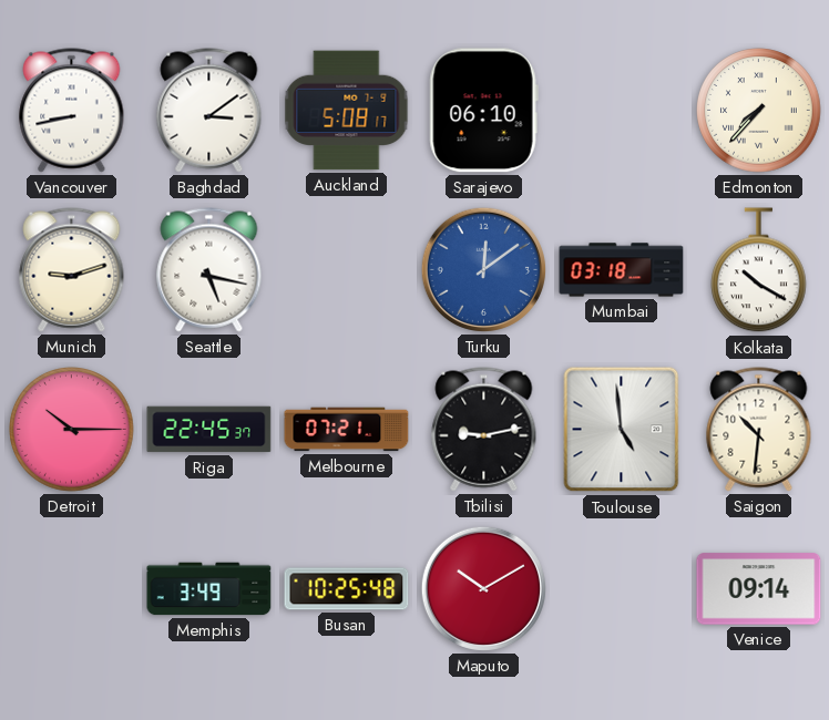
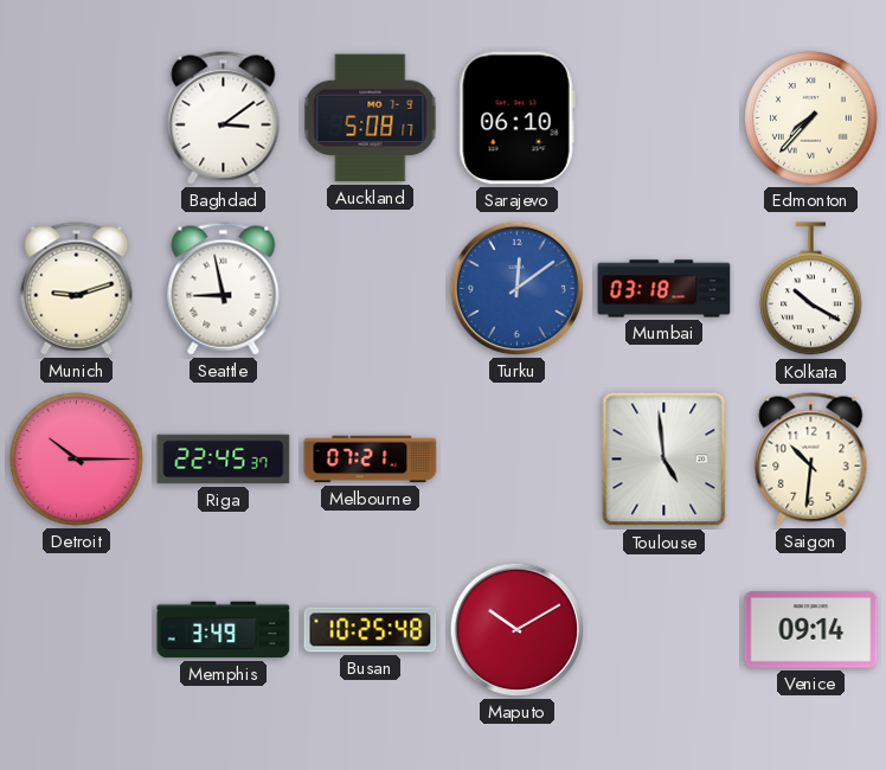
Vancouver: 8:43 -> none
Seattle: 5:17 -> 8:58
Tbilisi: 9:13 -> none
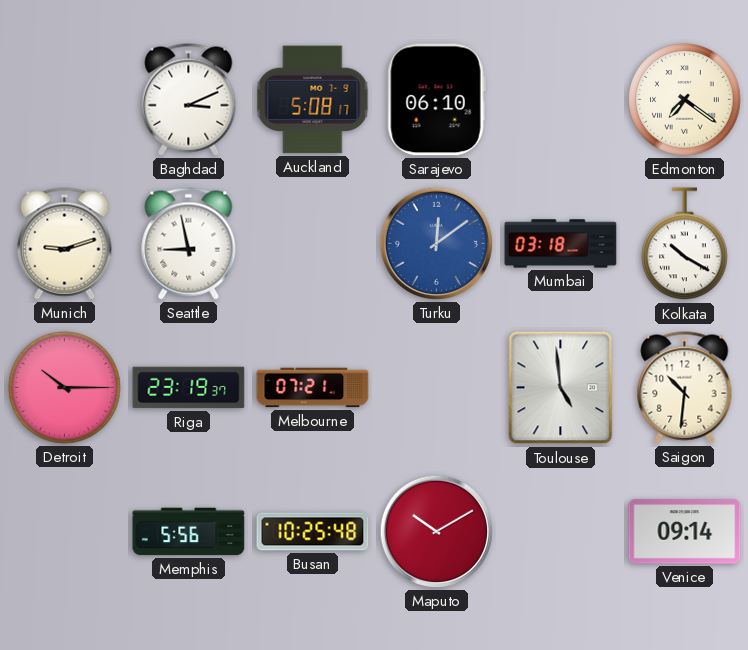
Baghdad: 3:09 -> 3:11
Edmonton: 7:37 -> 7:21
Riga: 22:45 -> 23:19
Memphis: 3:49 -> 5:56
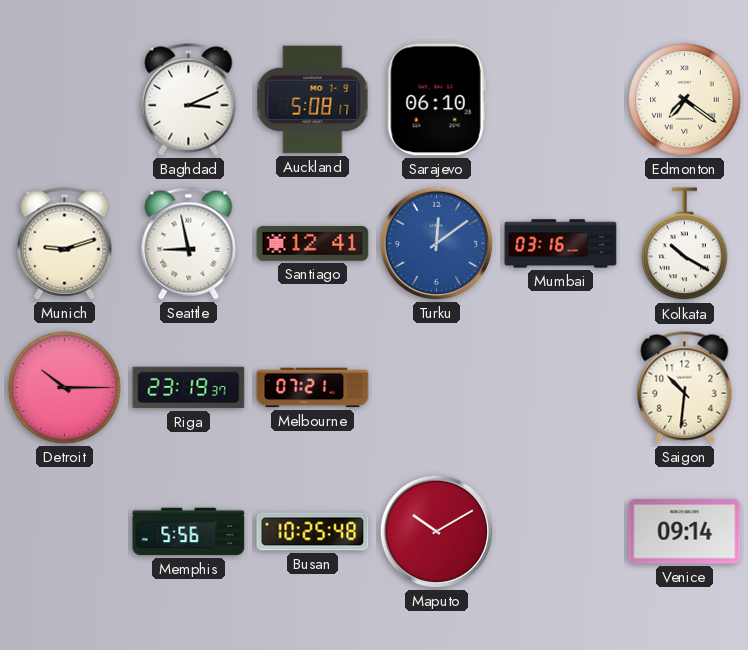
Santiago: none -> 12:41
Mumbai: 03:18 -> 03:16
Toulouse: 4:59 -> none
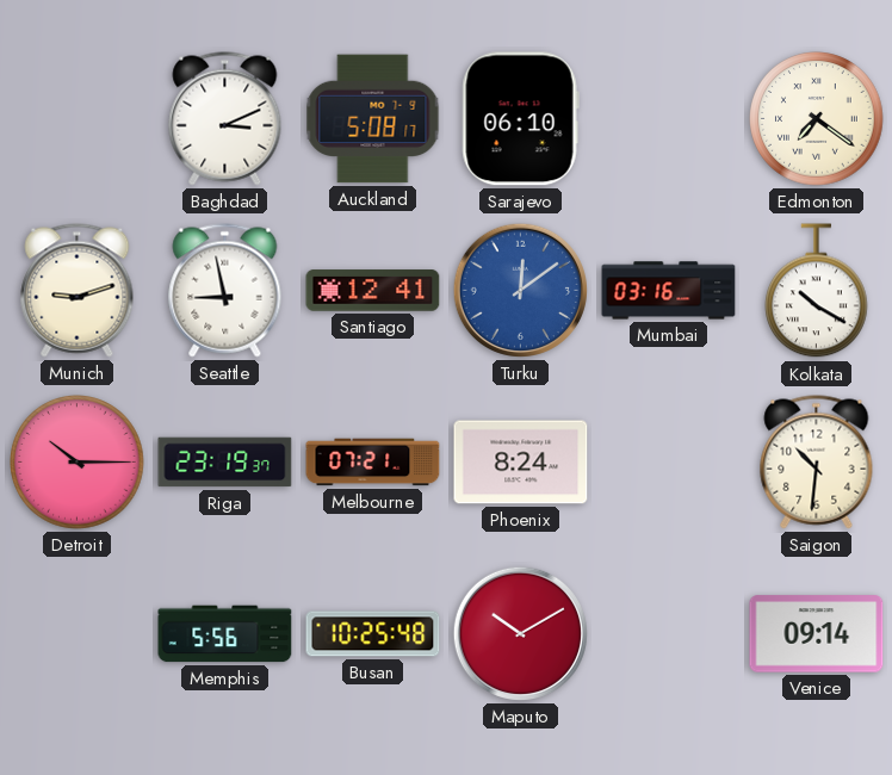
Phoenix: none -> 8:24
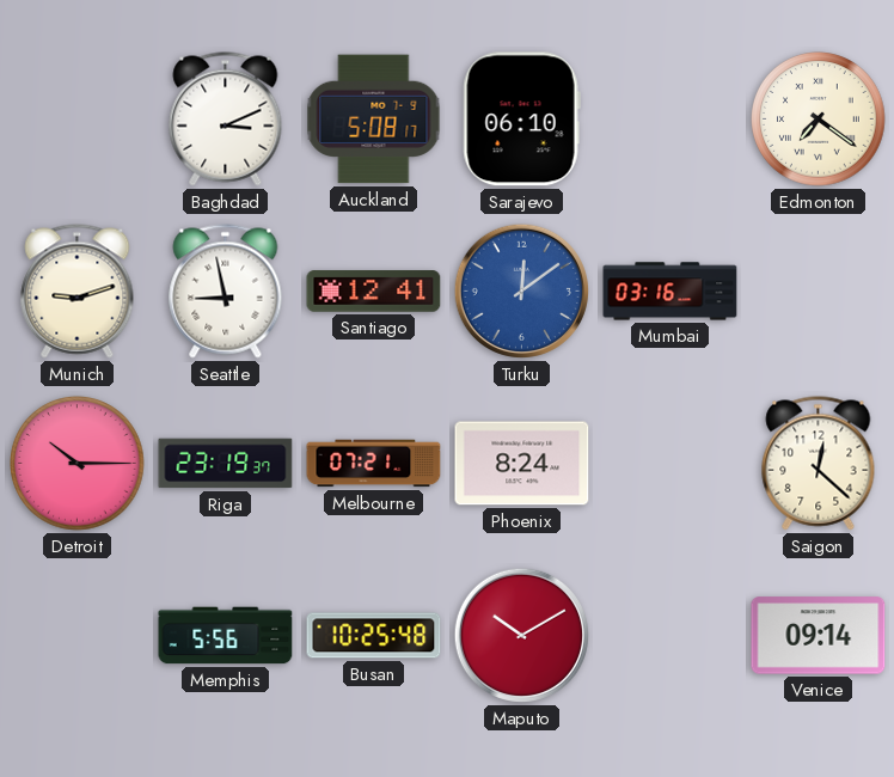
Kolkata: 10:20 -> none
Saigon: 10:31 -> 12:22
